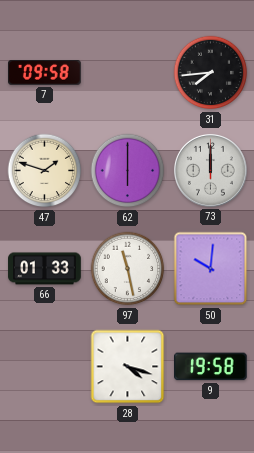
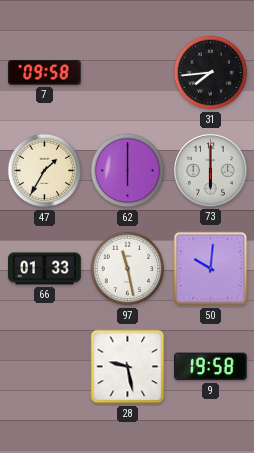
47: 1:48 -> 1:35
73: 12:00 -> 6:00
28: 4:18 -> 9:28
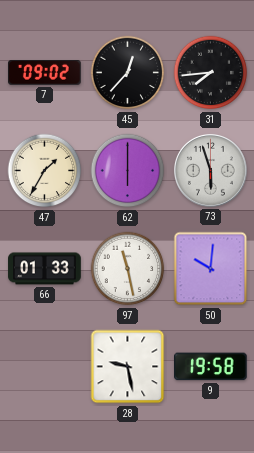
7: 09:58 -> 09:02
45: none -> 12:37
73: 6:00 -> 5:57
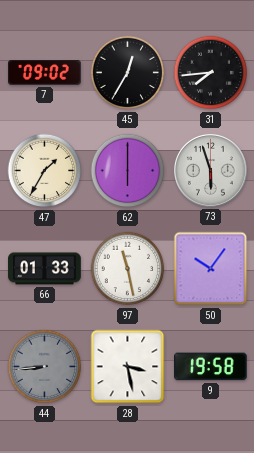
45: 12:37 -> 12:35
50: 10:01 -> 10:06
44: none -> 8:44
28: 9:28 -> 3:28
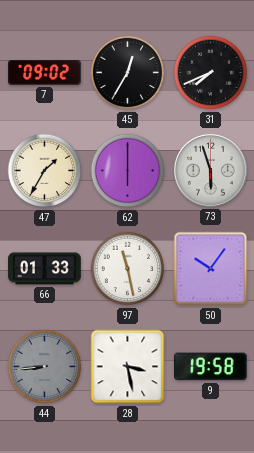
31: 7:44 -> 7:41
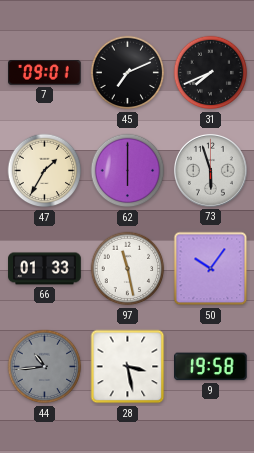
7: 09:02 -> 09:01
45: 12:35 -> 7:11
44: 8:44 -> 10:44
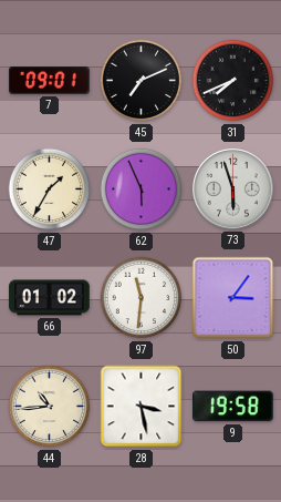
62: 6:00 -> 5:56
66: 01:33 -> 01:02
97: 11:28 -> 11:31
50: 10:06 -> 3:06
44 dial: grey -> cream
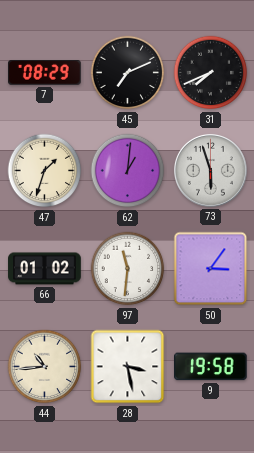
7: 09:01 -> 08:29
47: 1:35 -> 1:33
62: 5:56 -> 1:01
